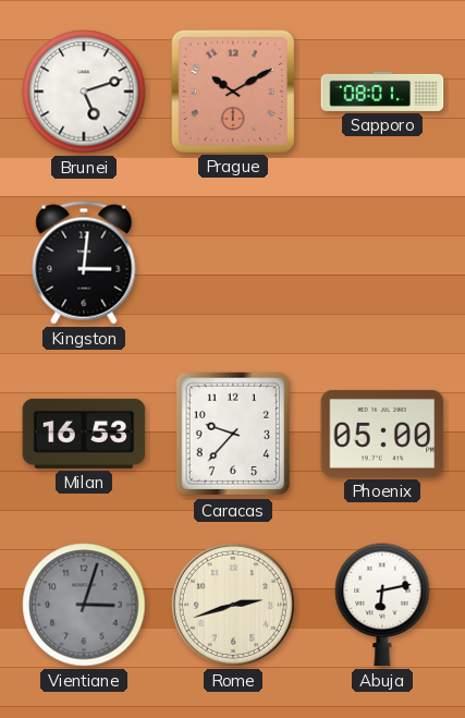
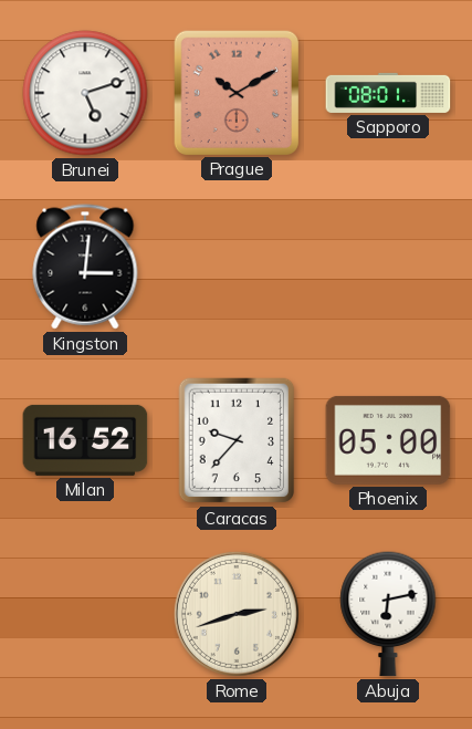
Milan: 16:53 -> 16:52
Vientiane: 3:03 -> none
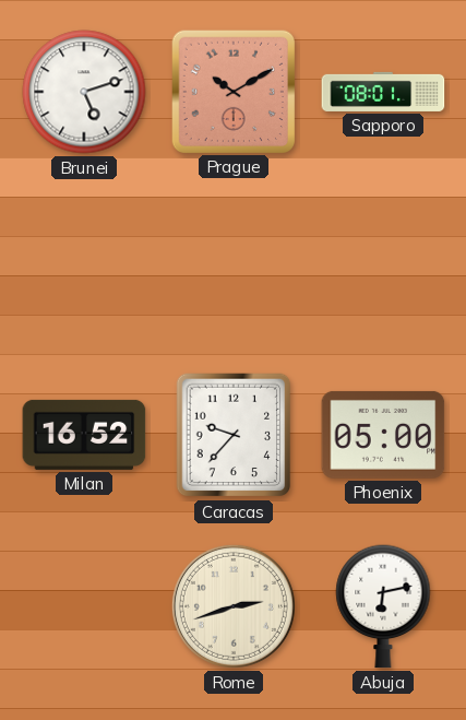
Kingston: 3:01 -> none
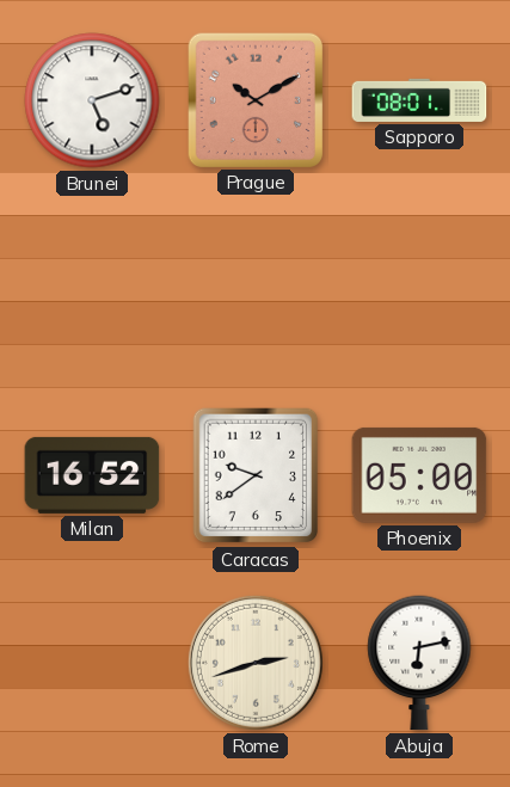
Caracas: 9:37 -> 9:39
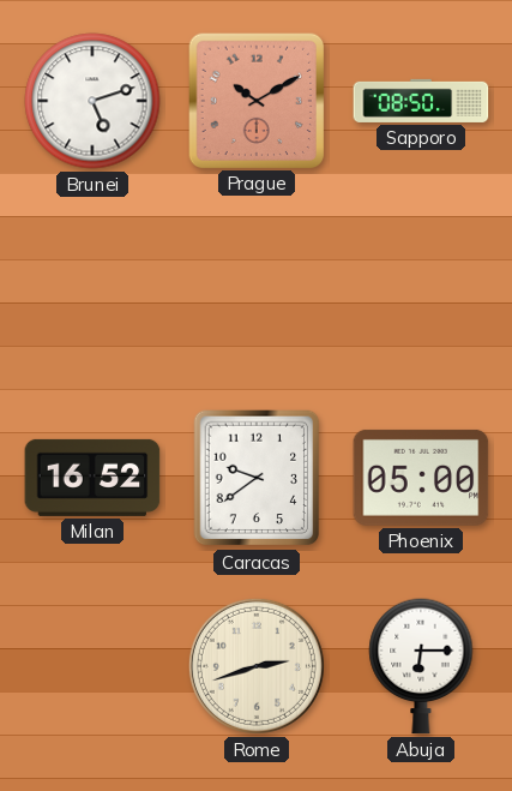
Sapporo: 08:01 -> 08:50
Abuja: 6:13 -> 6:15
